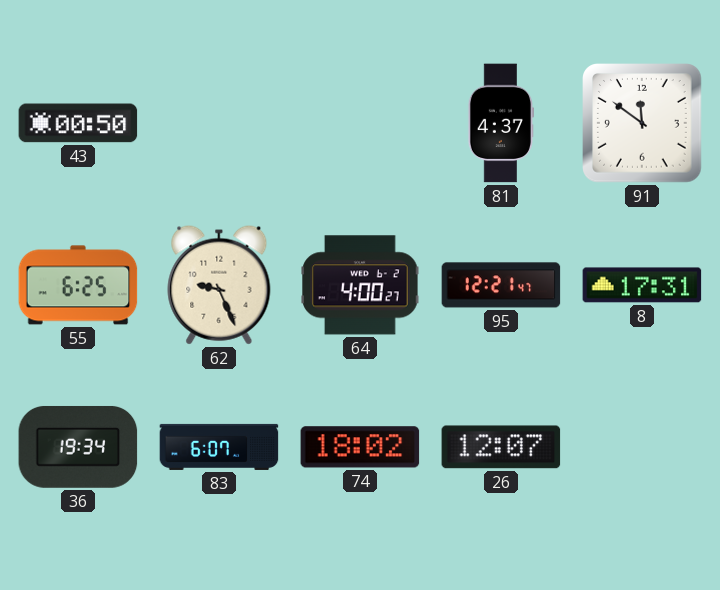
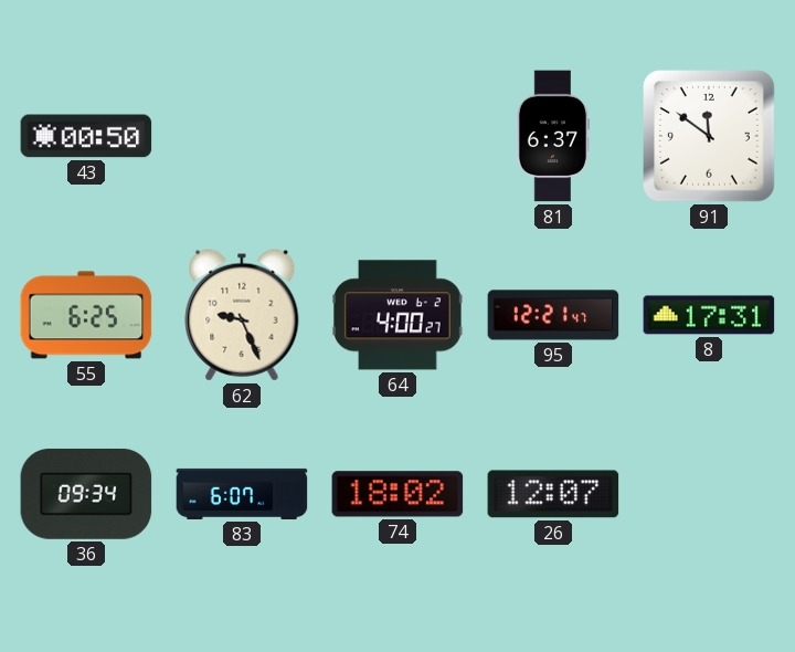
81: 4:37 -> 6:37
36: 19:34 -> 09:34
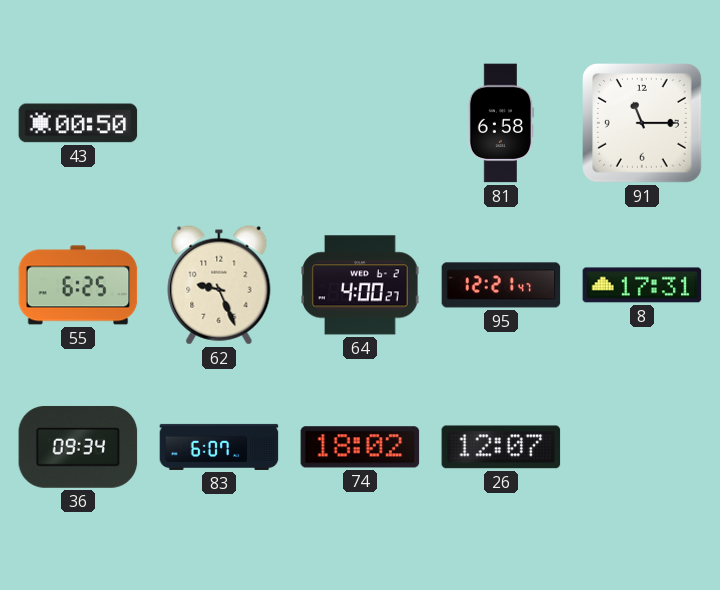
81: 6:37 -> 6:58
91: 11:51 -> 11:15
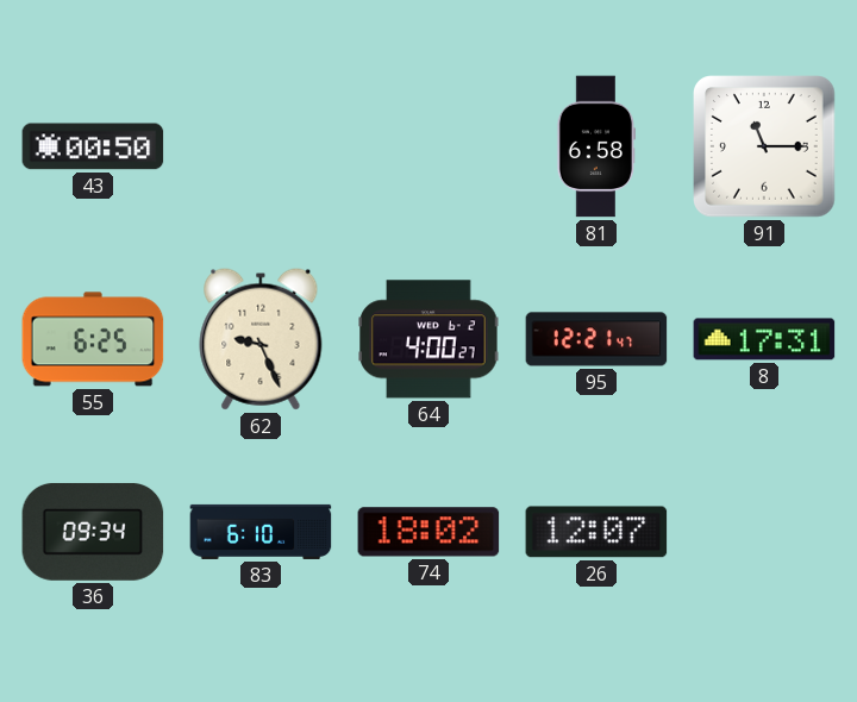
83: 6:07 -> 6:10
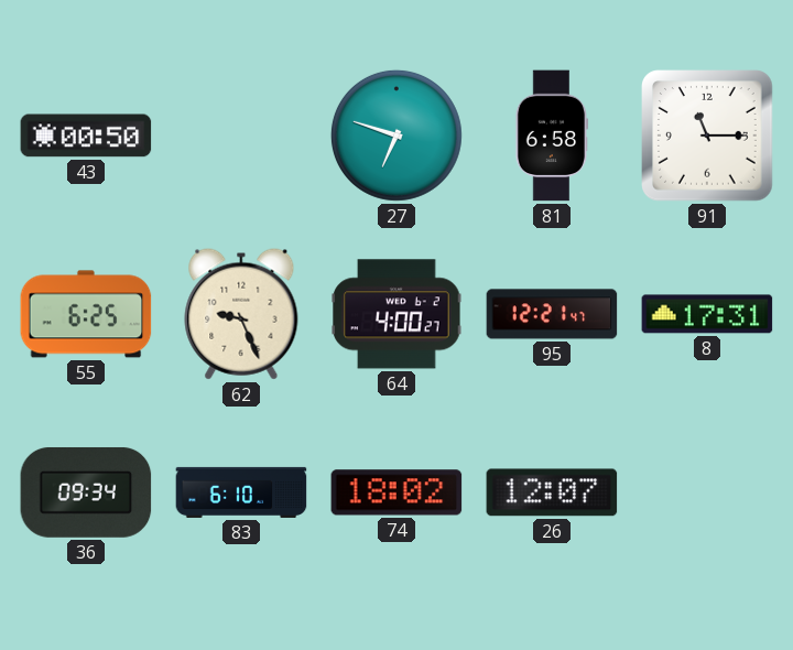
27: none -> 6:48
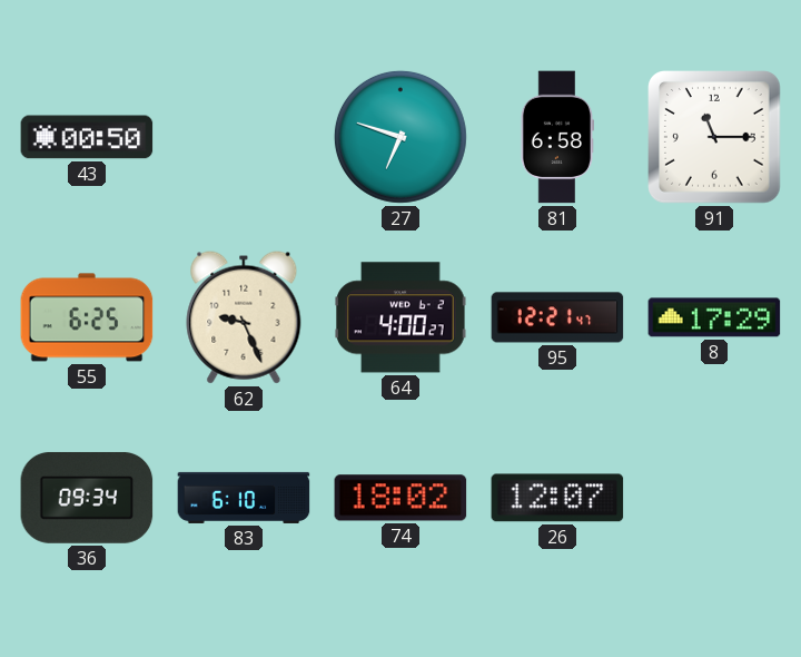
8: 17:31 -> 17:29
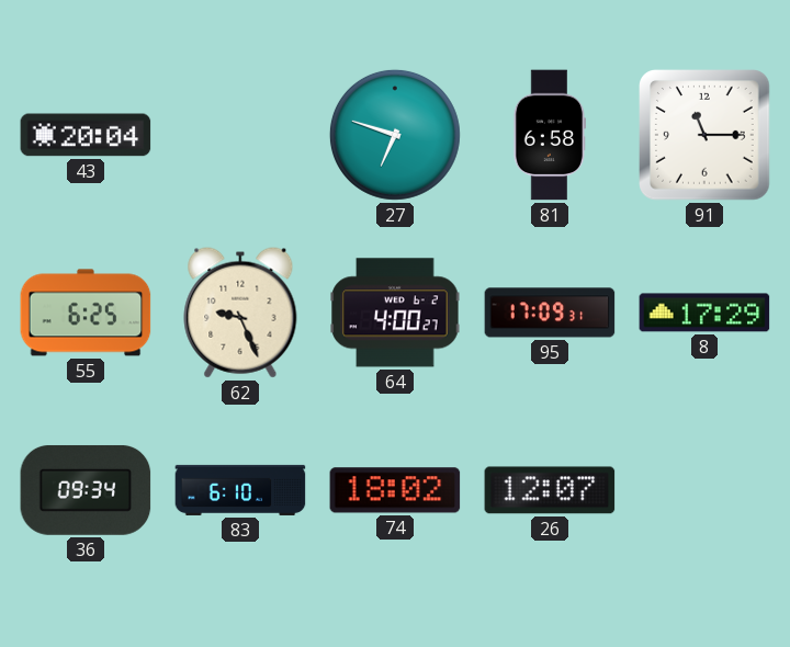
43: 00:50 -> 20:04
95: 12:21 -> 17:09
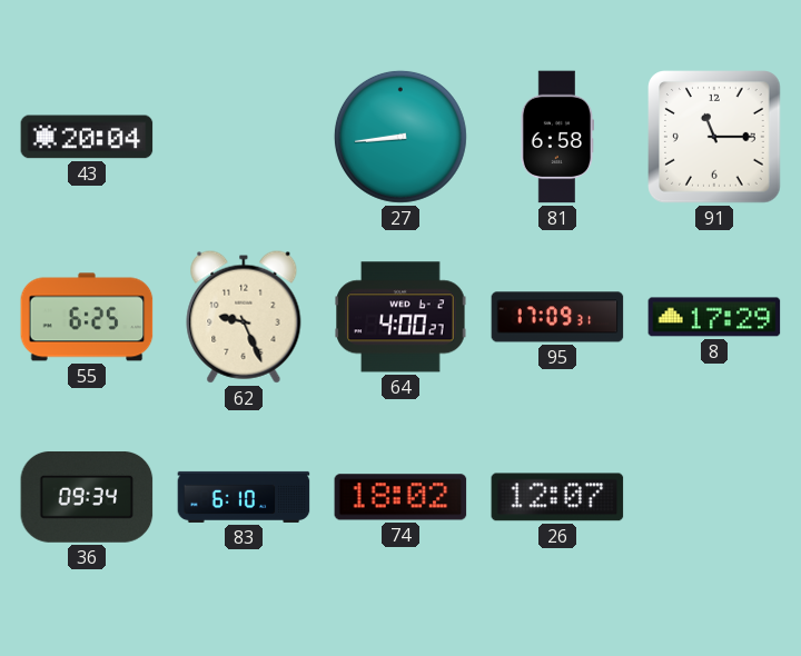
27: 6:48 -> 8:44
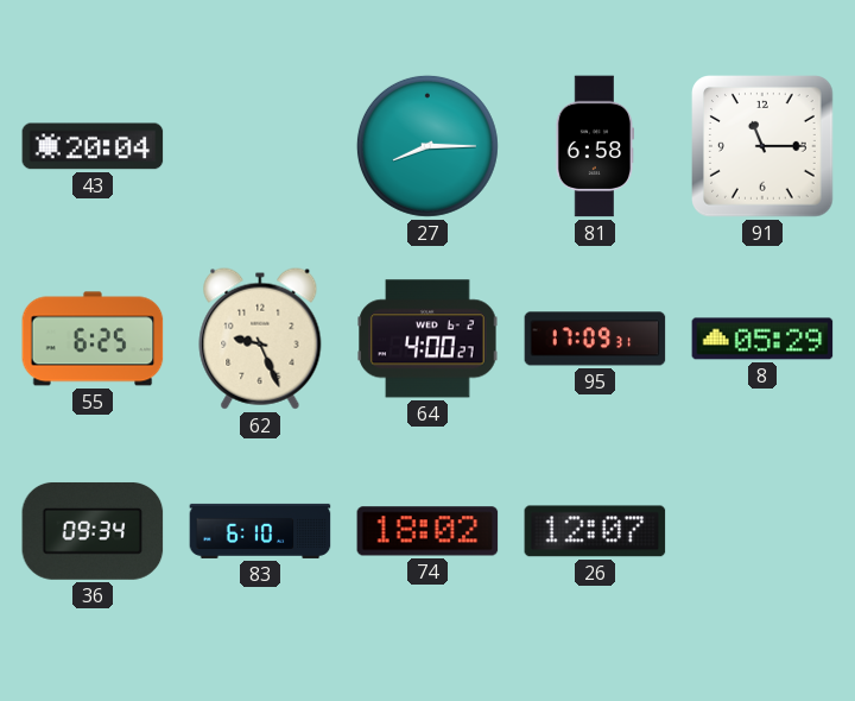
27: 8:44 -> 8:15
8: 17:29 -> 05:29
